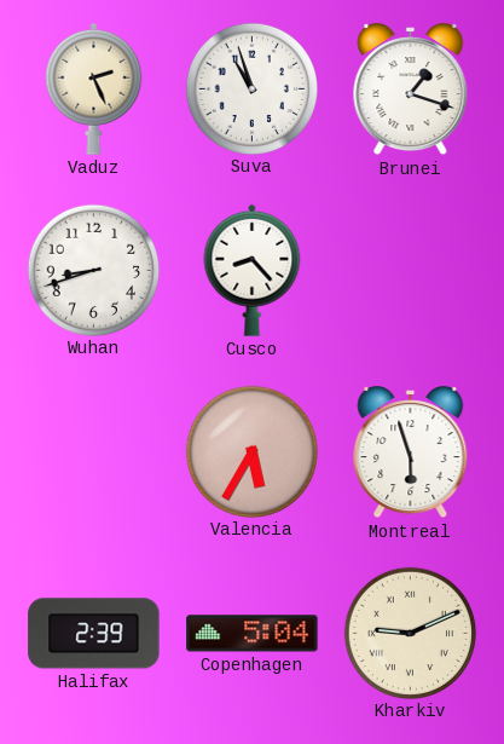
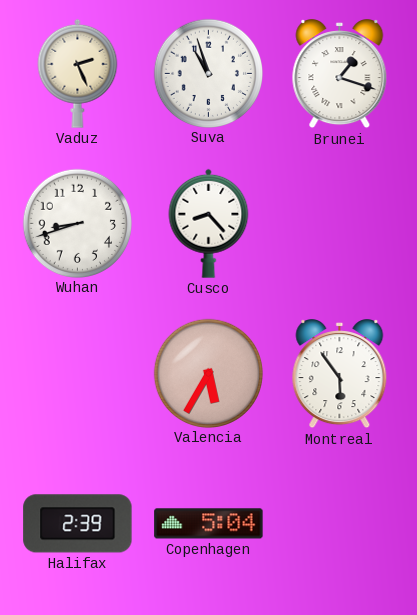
Montreal: 5:57 -> 5:54
Kharkiv: 9:11 -> none
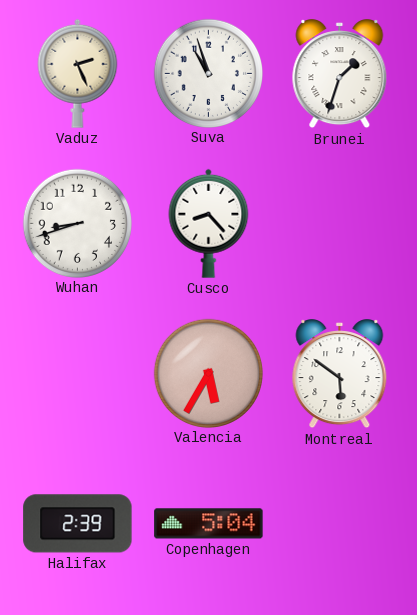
Brunei: 1:18 -> 1:33
Montreal: 5:54 -> 5:51
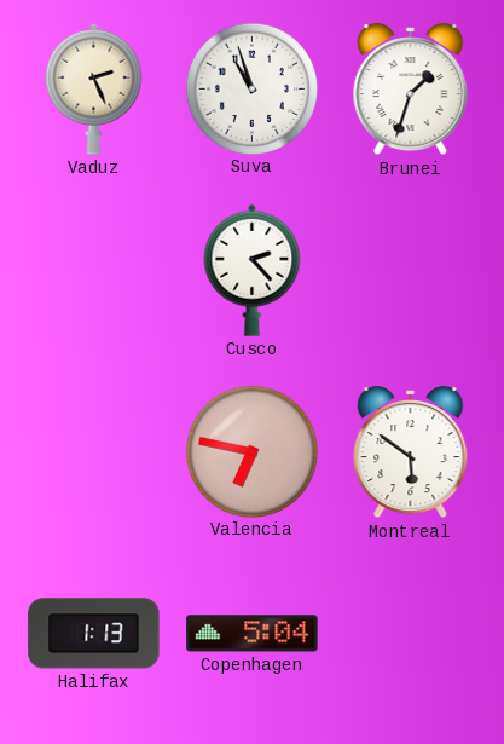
Wuhan: 8:42 -> none
Cusco: 8:23 -> 2:23
Valencia: 5:35 -> 6:47
Halifax: 2:39 -> 1:13
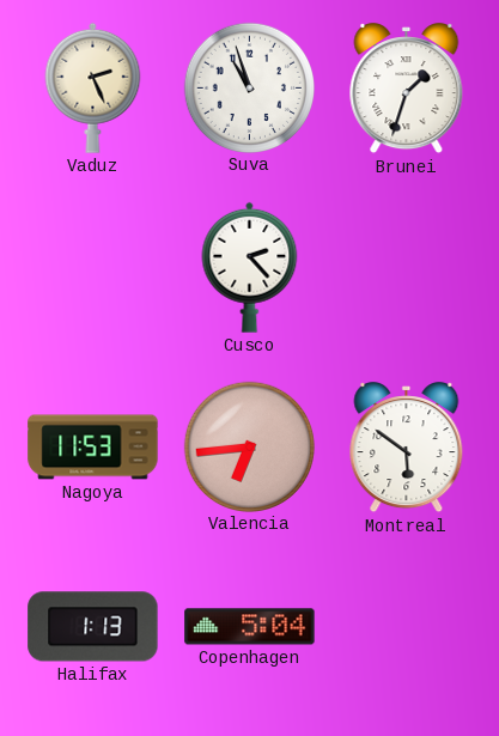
Nagoya: none -> 11:53
Valencia: 6:47 -> 6:44
